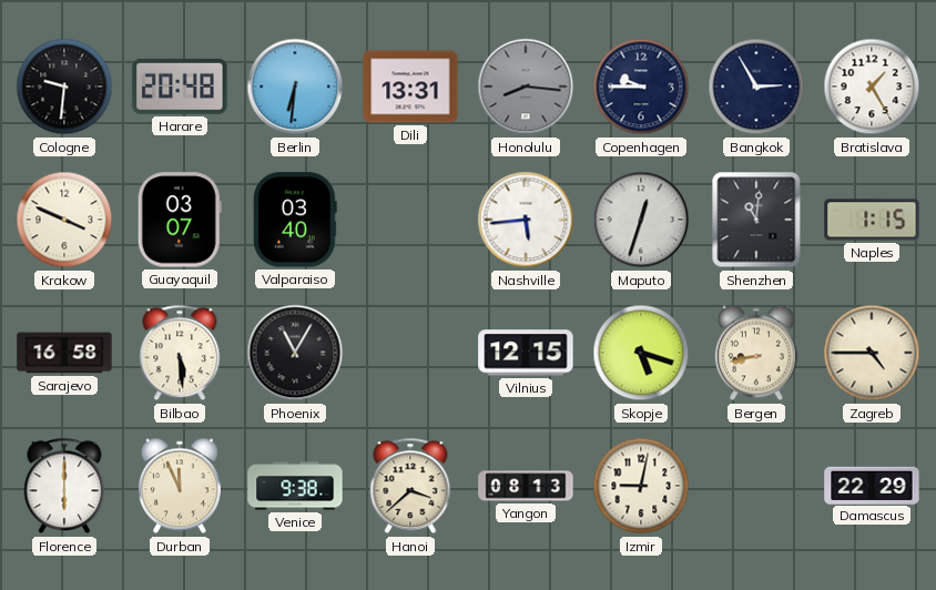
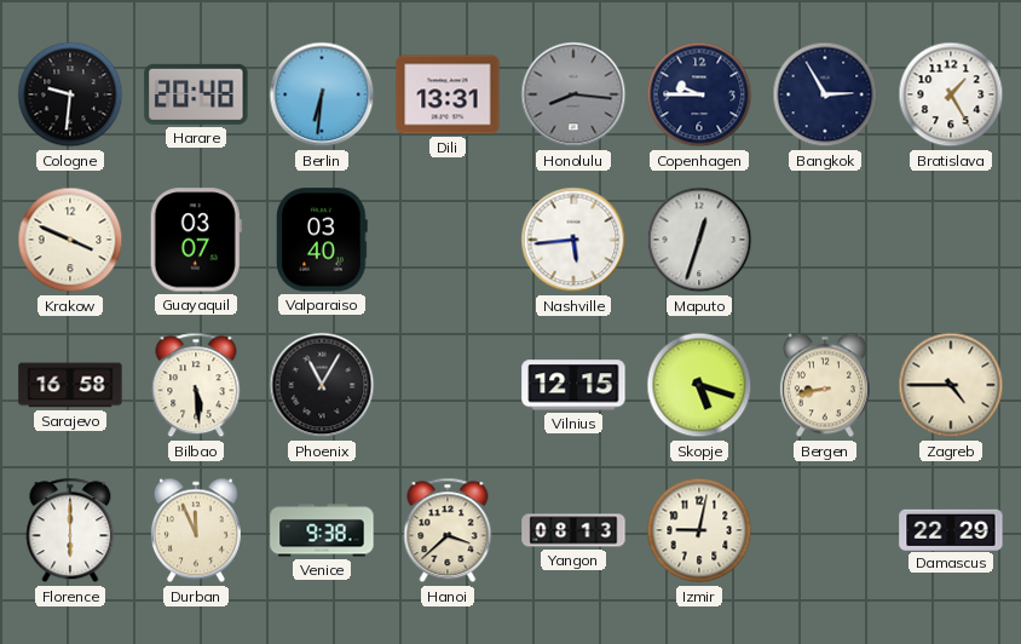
Shenzhen: 11:01 -> none
Naples: 1:15 -> none
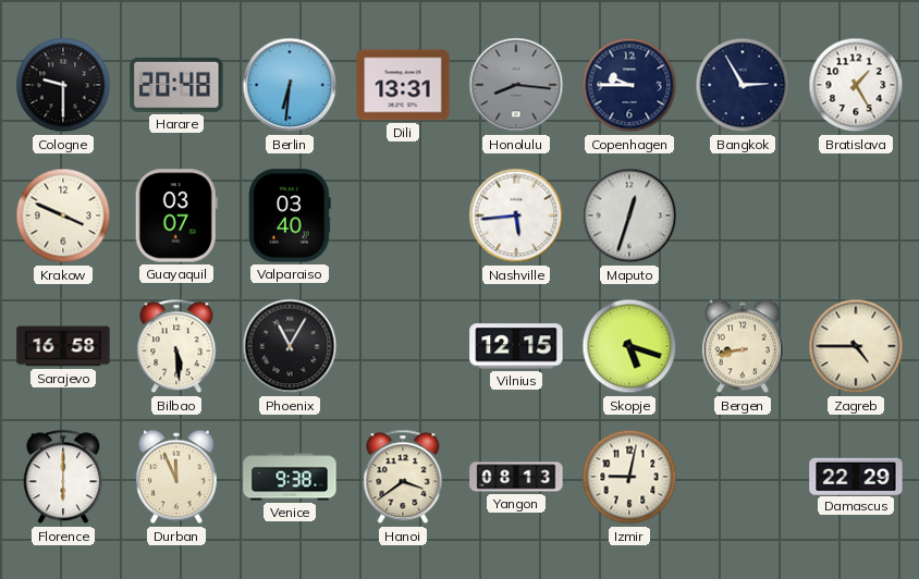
Cologne: 9:31 -> 9:30
Hanoi: 3:38 -> 3:39
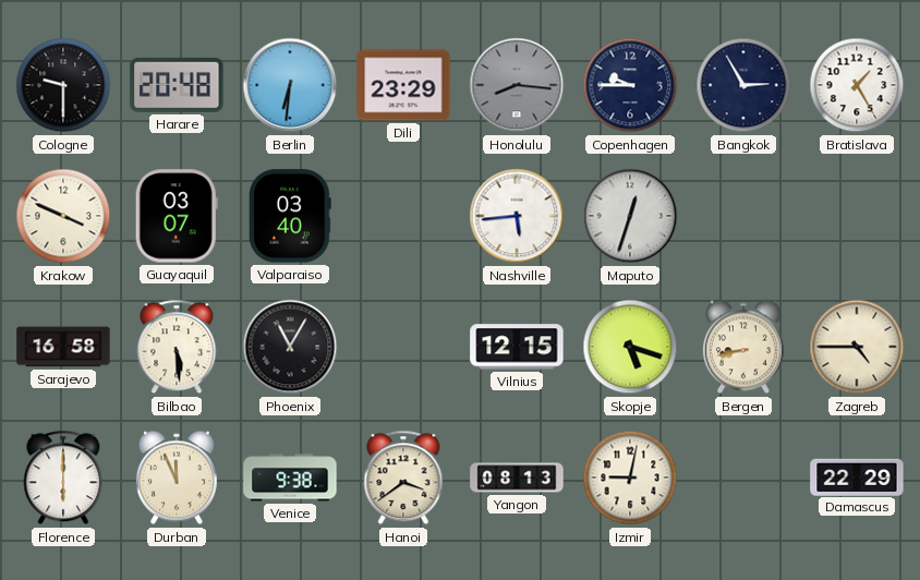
Dili: 13:31 -> 23:29
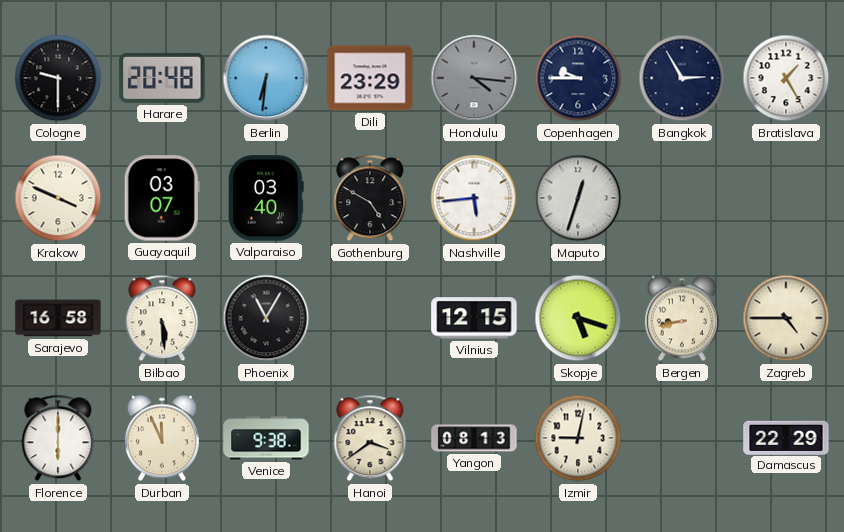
Honolulu: 8:16 -> 4:16
Gothenburg: none -> 4:50
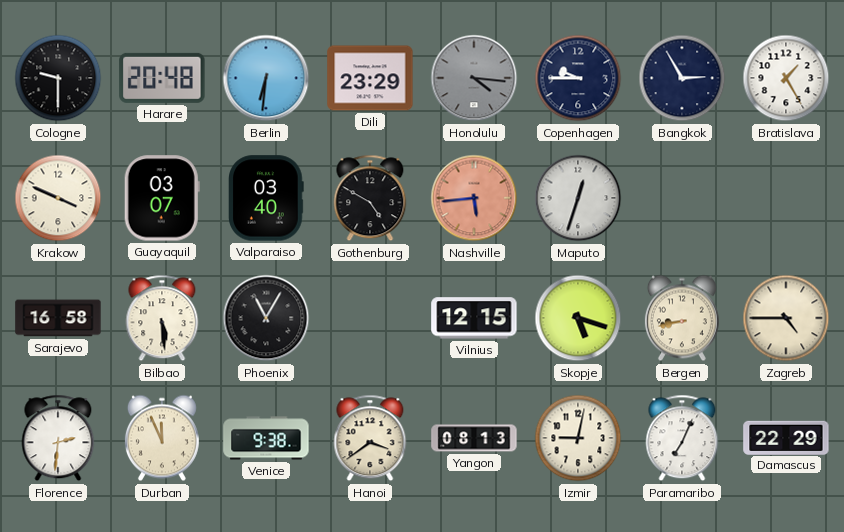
Nashville dial: white -> salmon
Florence: 6:00 -> 2:31
Paramaribo: none -> 7:04
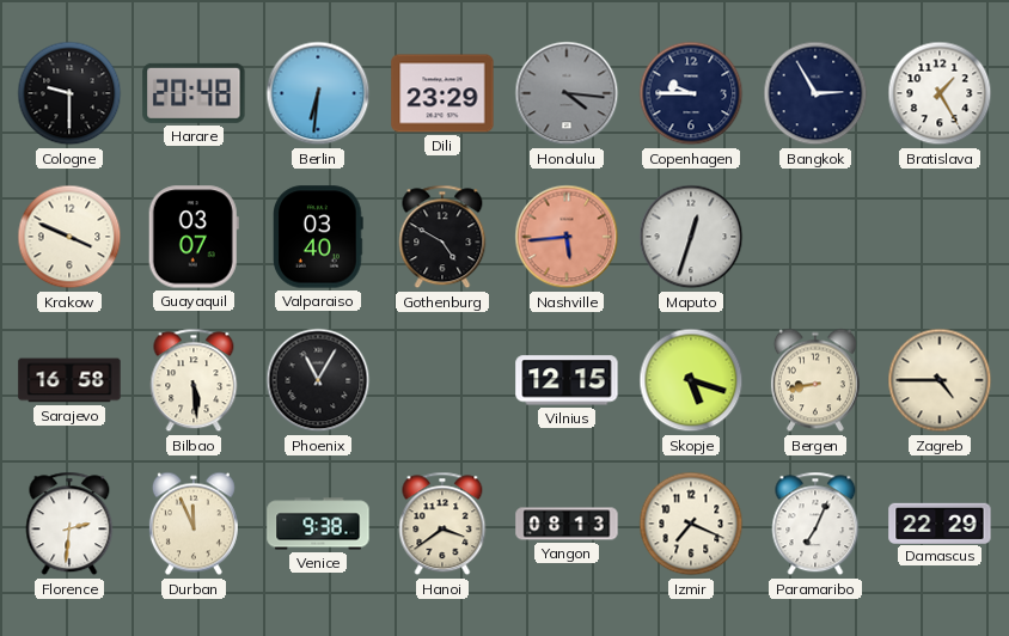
Izmir: 9:02 -> 7:19
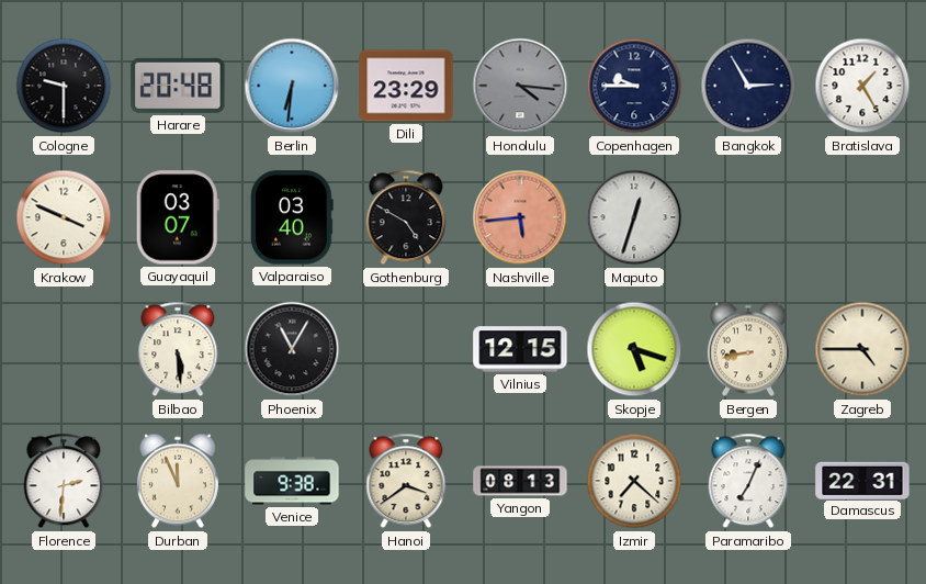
Sarajevo: 16:58 -> none
Izmir: 7:19 -> 7:22
Damascus: 22:29 -> 22:31
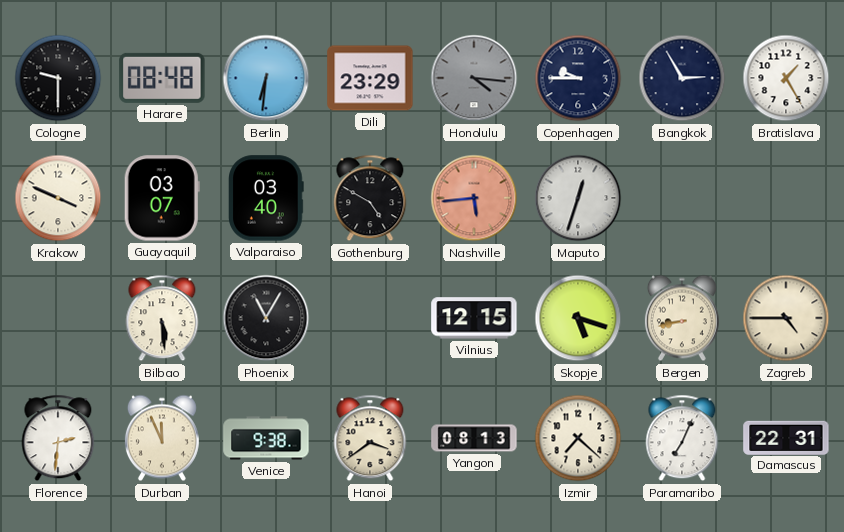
Harare: 20:48 -> 08:48
